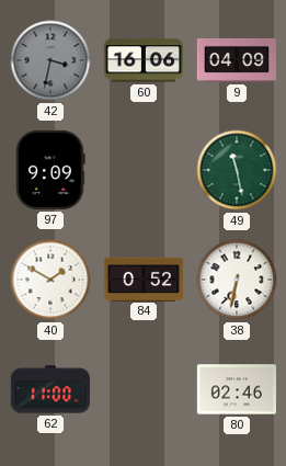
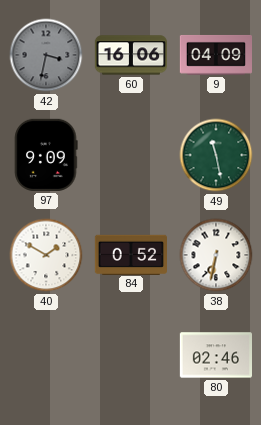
62: 11:00 -> none
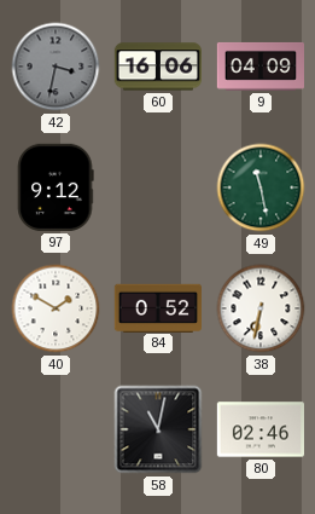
97: 9:09 -> 9:12
58: none -> 11:02
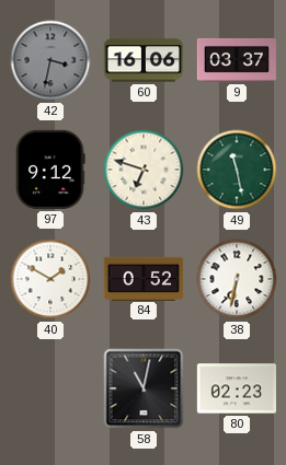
9: 04:09 -> 03:37
43: none -> 6:48
80: 02:46 -> 02:23
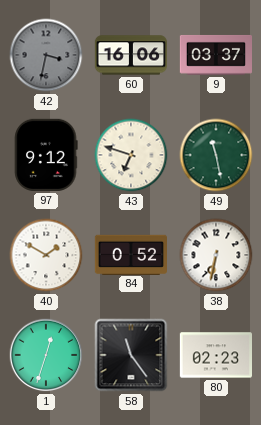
1: none -> 12:33
58: 11:02 -> 11:24
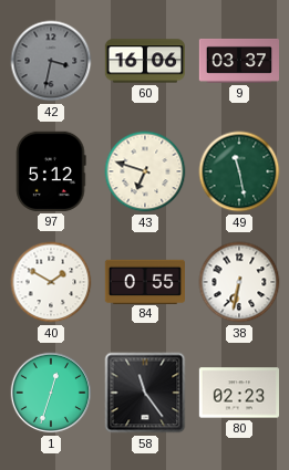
97: 9:12 -> 5:12
84: 0:52 -> 0:55
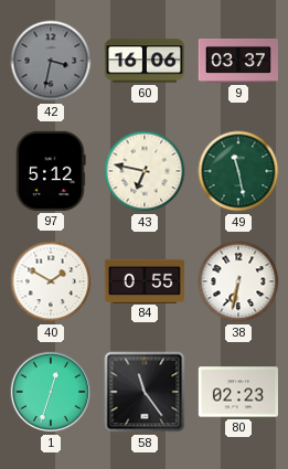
43: 6:48 -> 6:47
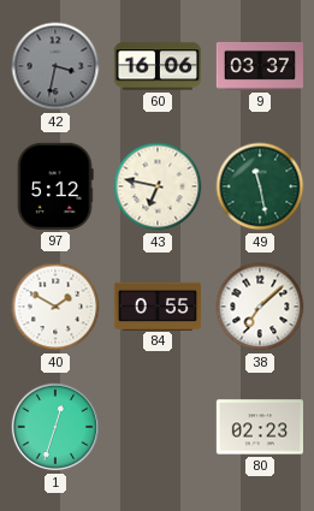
38: 6:32 -> 7:08
58: 11:24 -> none
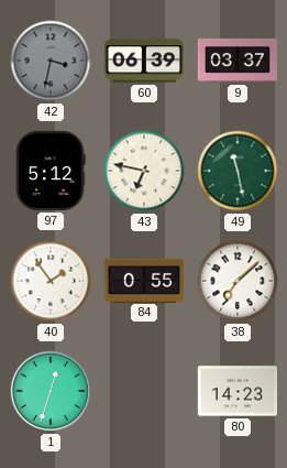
60: 16:06 -> 06:39
40: 1:50 -> 1:54
80: 02:23 -> 14:23
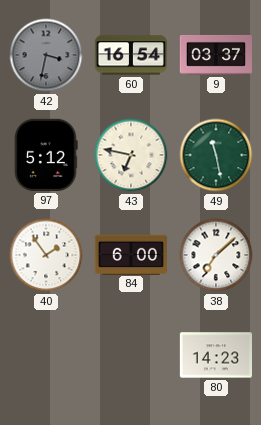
60: 06:39 -> 16:54
84: 0:55 -> 6:00
1: 12:33 -> none
